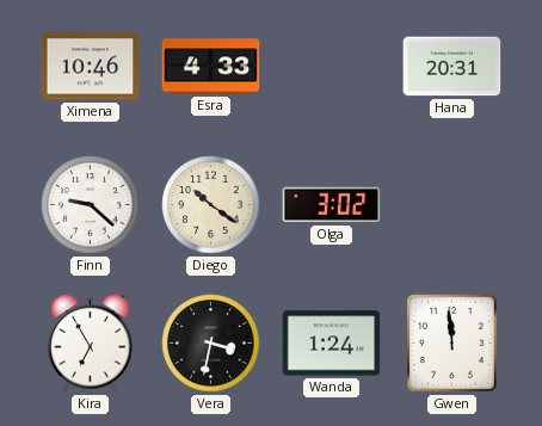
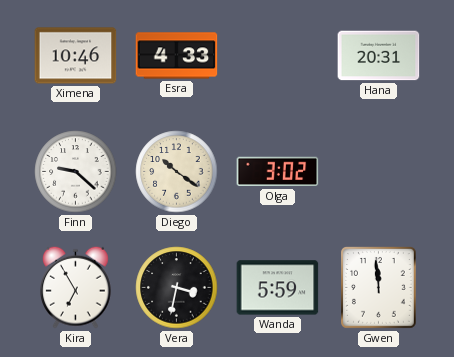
Wanda: 1:24 -> 5:59
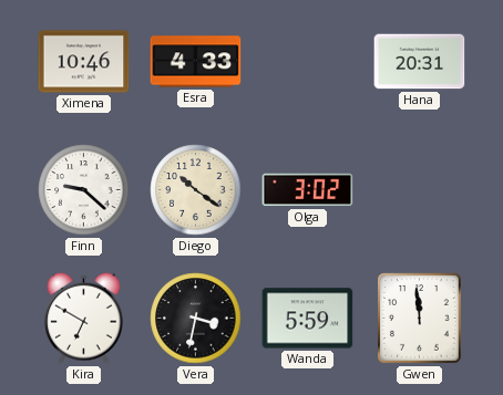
Kira: 6:55 -> 6:50
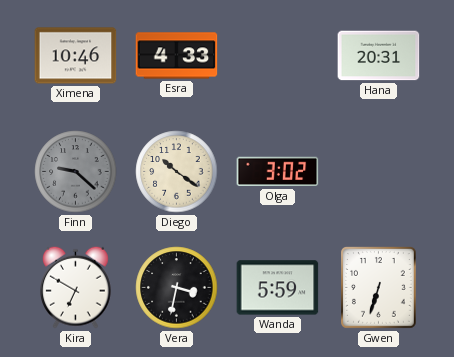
Finn dial: white -> grey
Gwen: 11:59 -> 6:33
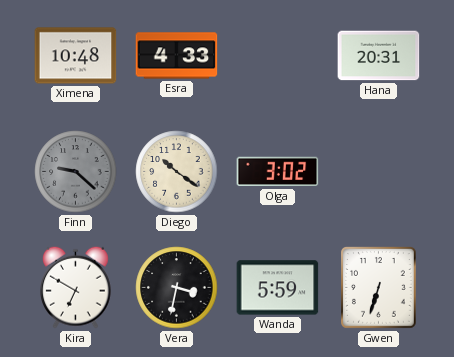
Ximena: 10:46 -> 10:48
